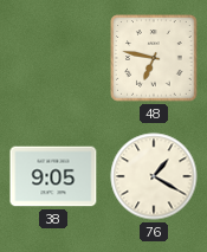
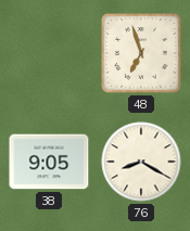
48: 6:47 -> 6:57
76: 1:20 -> 8:20
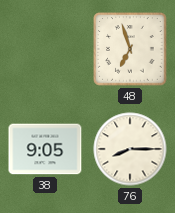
76: 8:20 -> 8:15
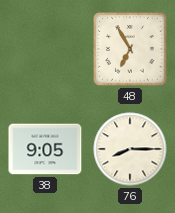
48: 6:57 -> 6:55
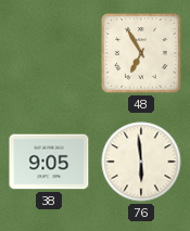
76: 8:15 -> 5:59
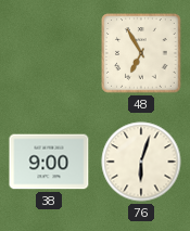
38: 9:05 -> 9:00
76: 5:59 -> 6:03
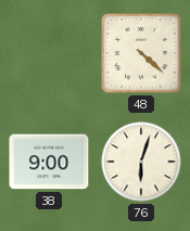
48: 6:55 -> 4:22
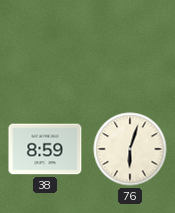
48: 4:22 -> none
38: 9:00 -> 8:59
